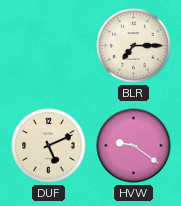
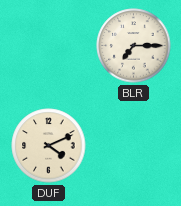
DUF: 5:11 -> 4:11
HVW: 9:21 -> none
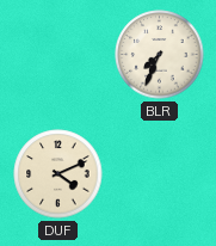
BLR: 7:15 -> 7:34
